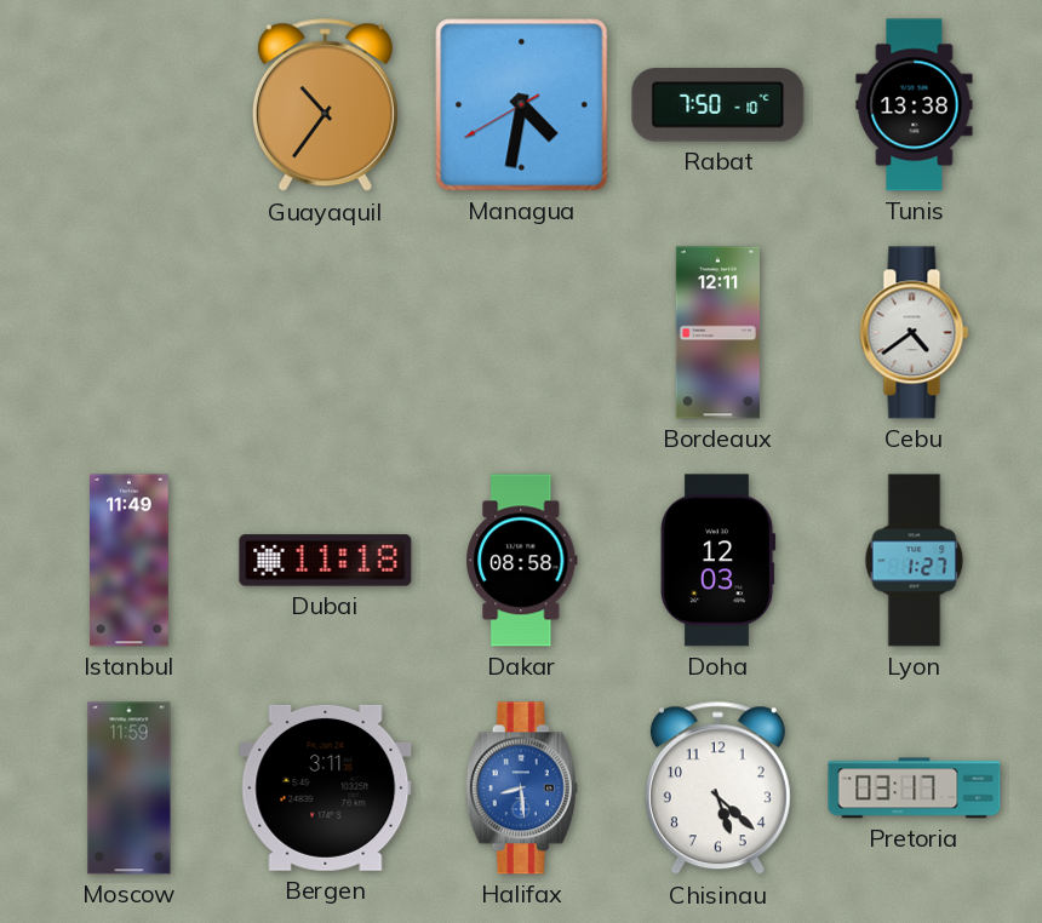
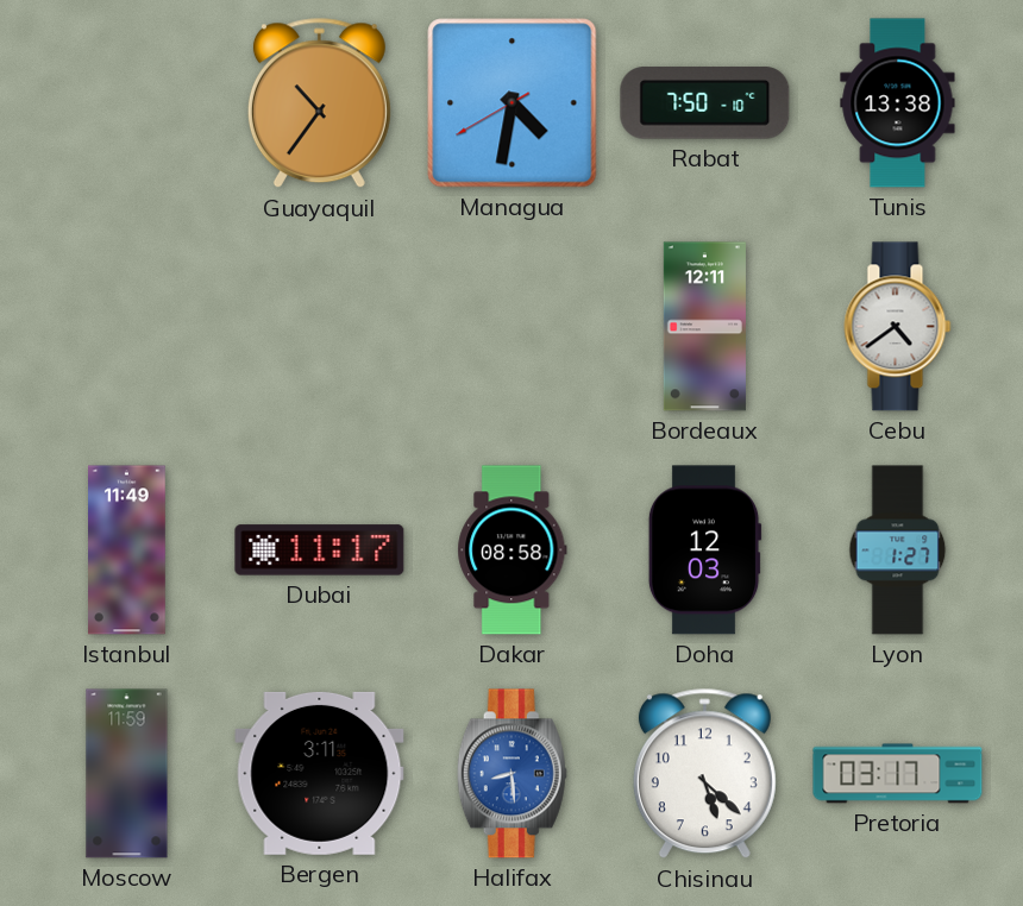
Dubai: 11:18 -> 11:17
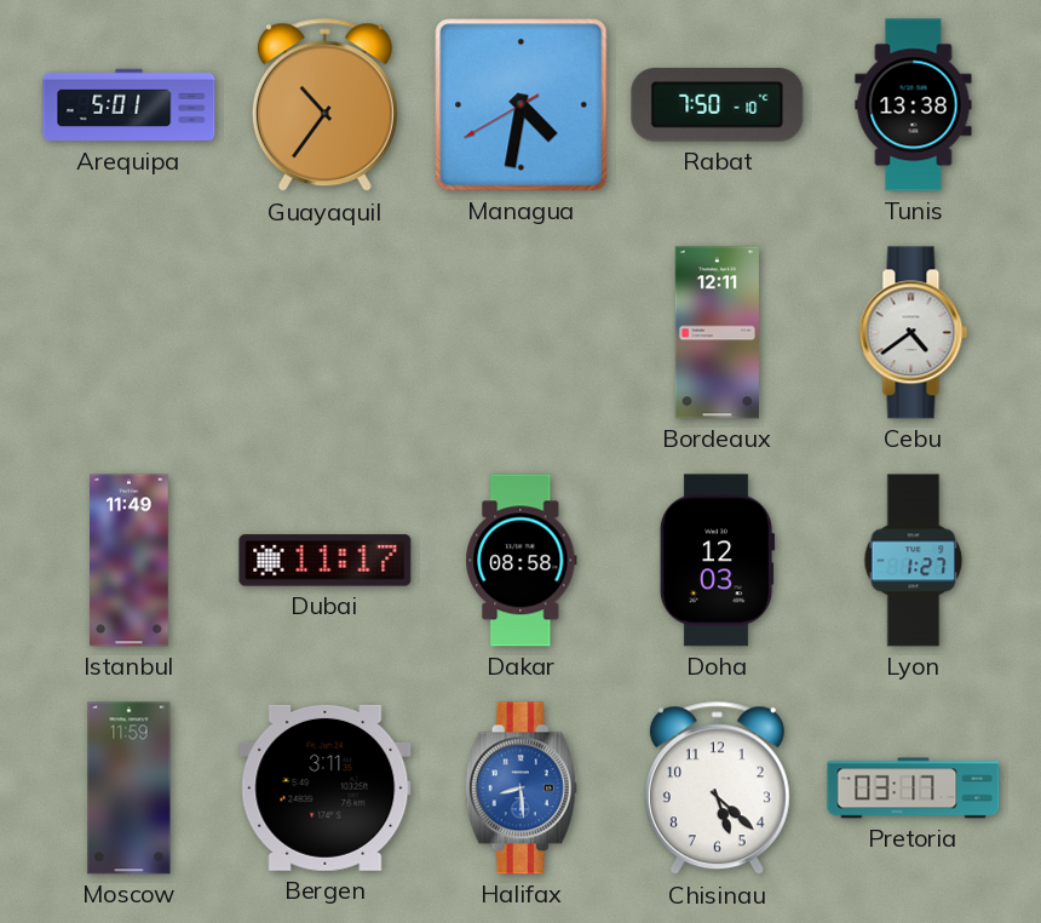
Arequipa: none -> 5:01
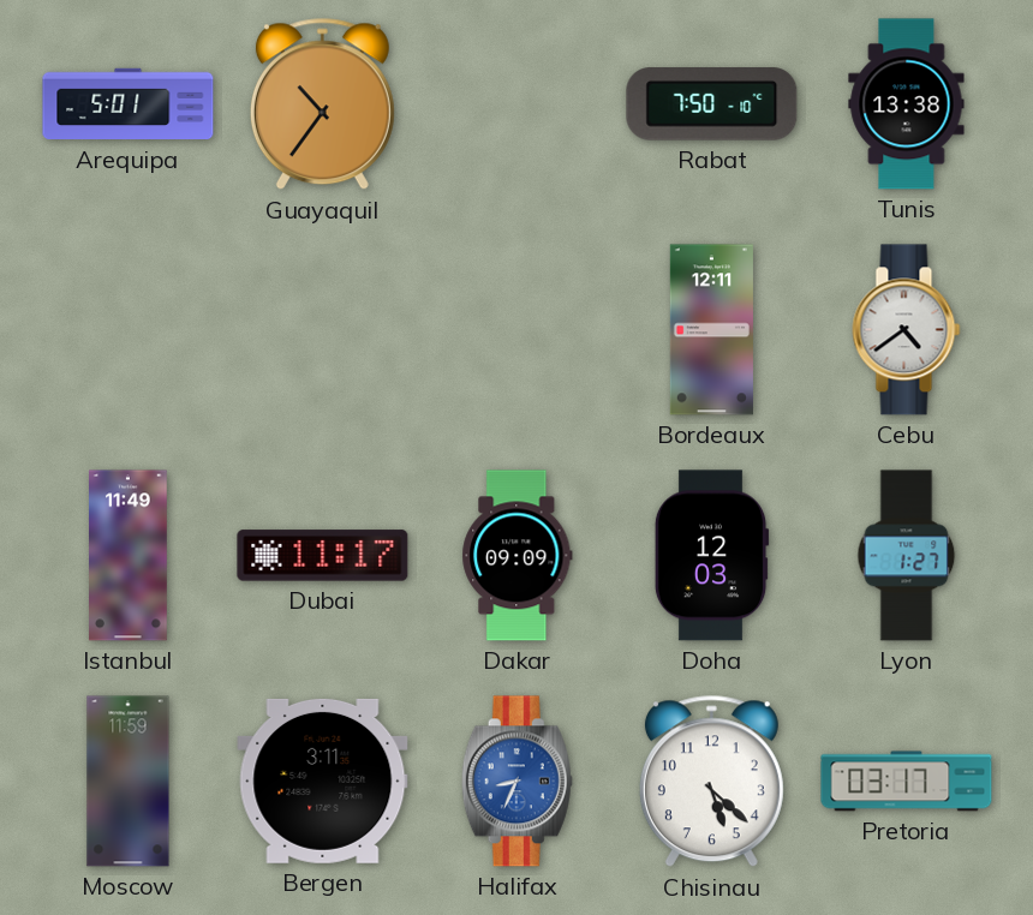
Managua: 4:31 -> none
Dakar: 08:58 -> 09:09
Halifax: 8:29 -> 8:34
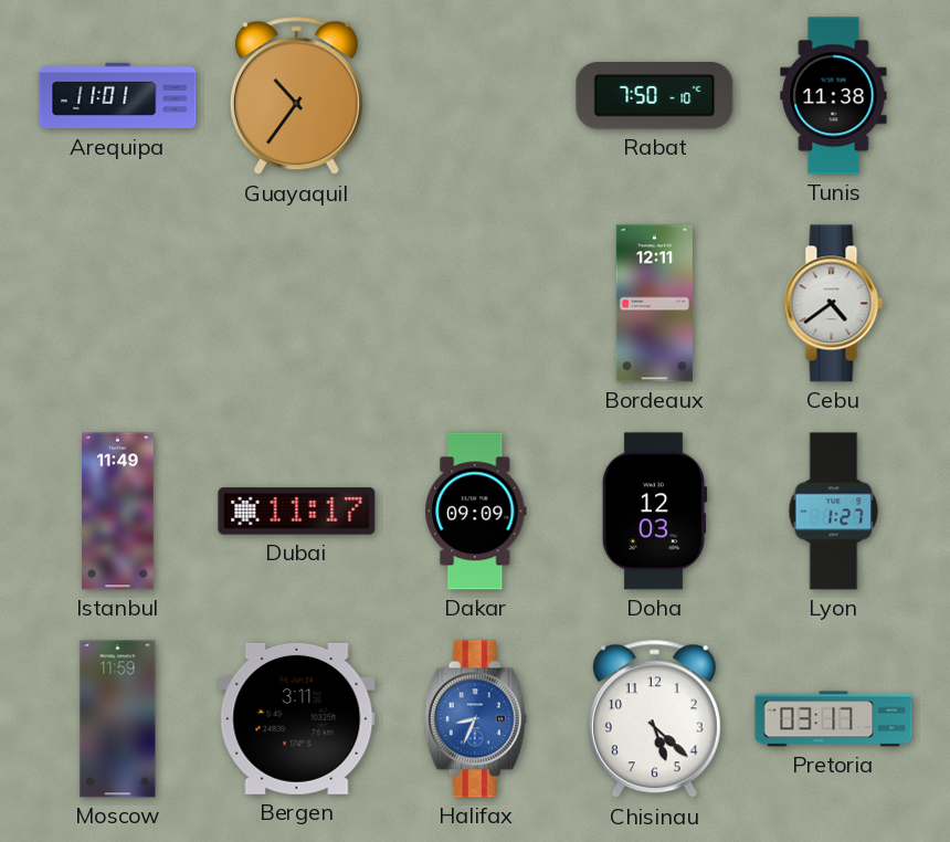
Arequipa: 5:01 -> 11:01
Tunis: 13:38 -> 11:38
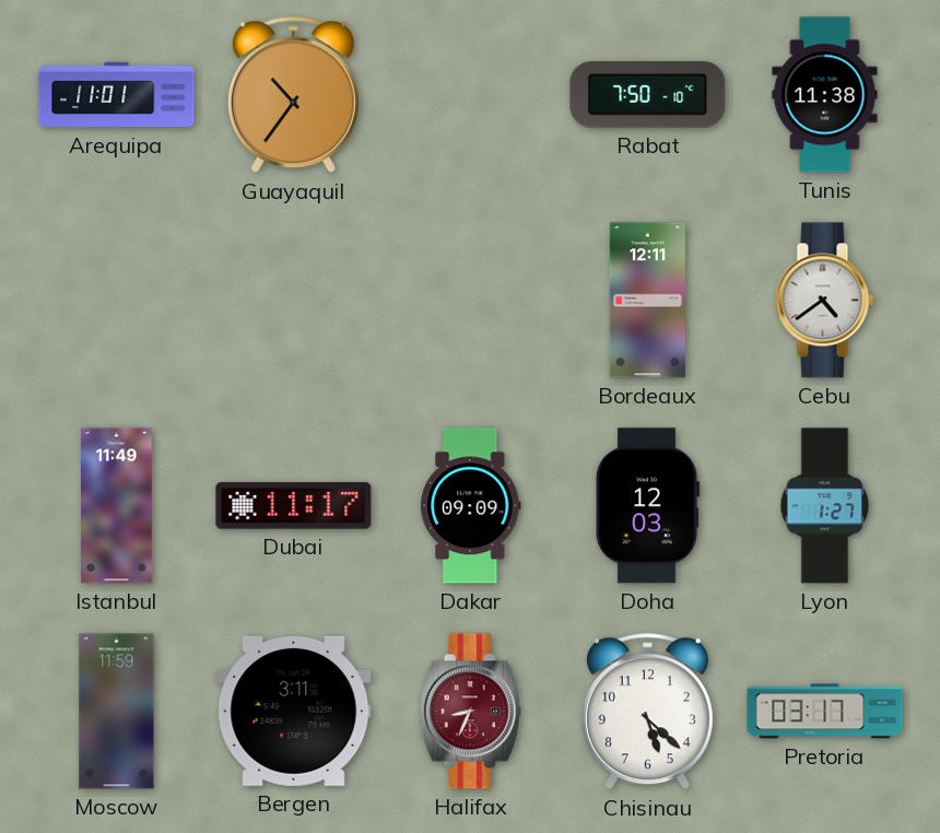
Halifax dial: blue -> burgundy
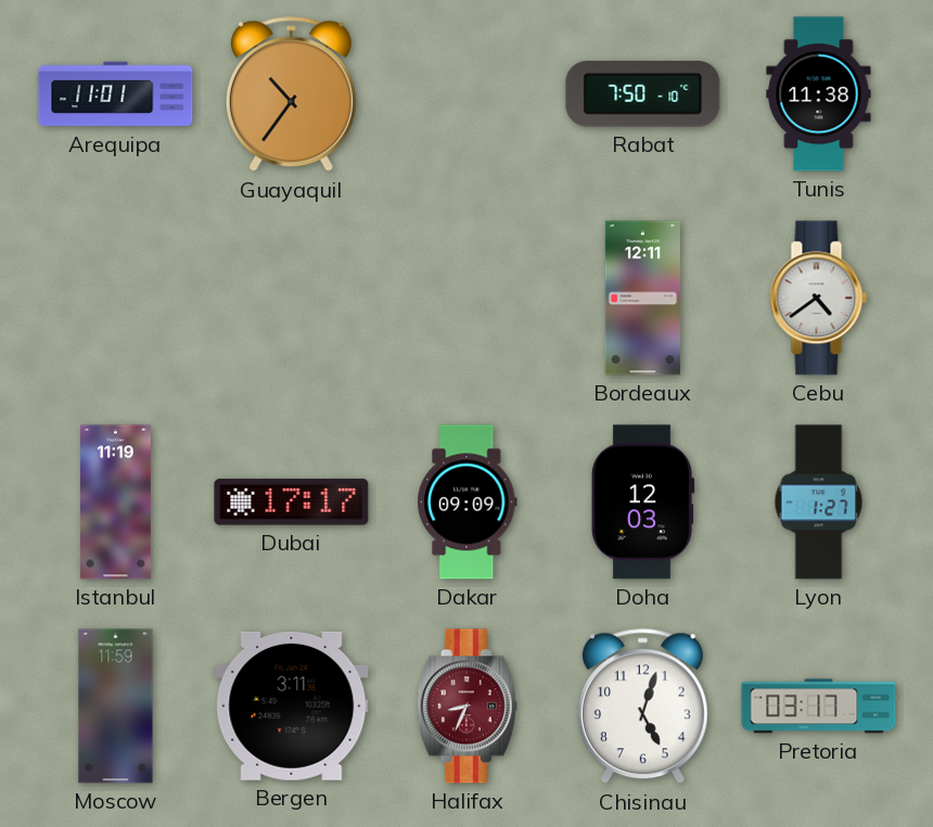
Istanbul: 11:49 -> 11:19
Dubai: 11:17 -> 17:17
Chisinau: 5:22 -> 5:03
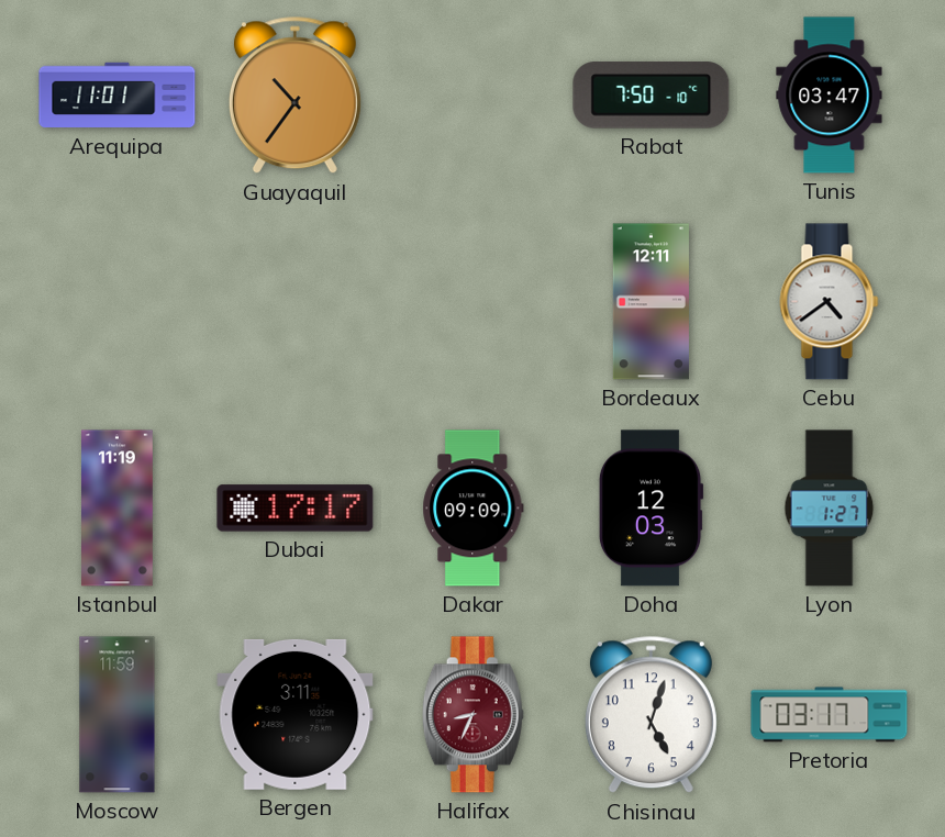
Tunis: 11:38 -> 03:47
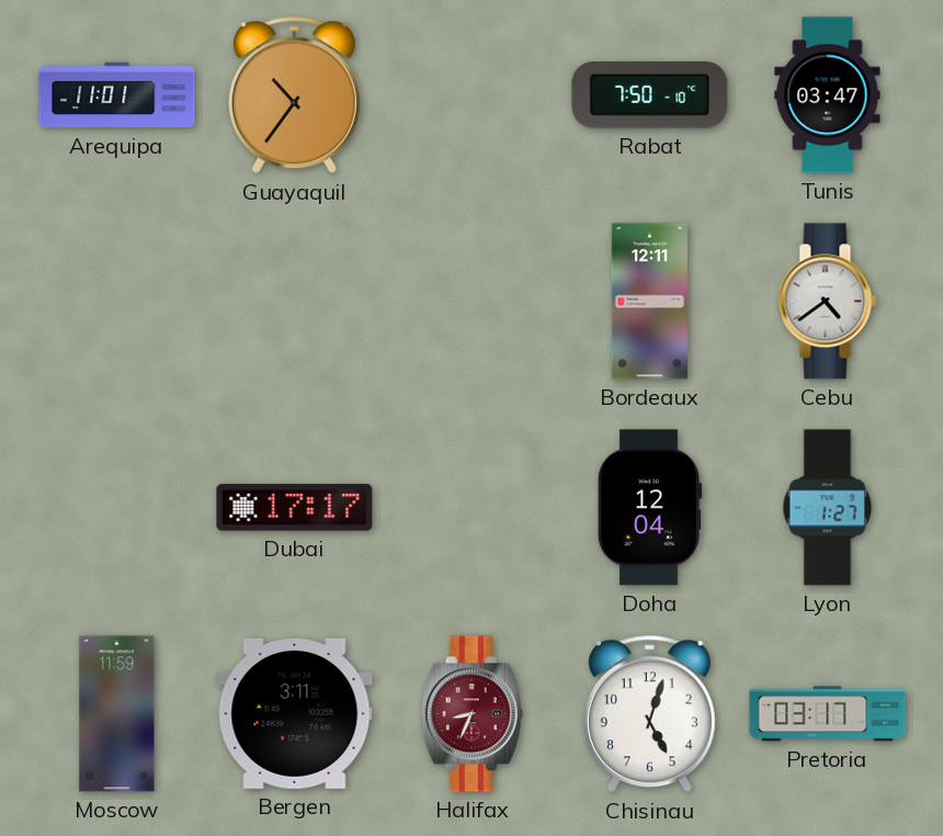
Istanbul: 11:19 -> none
Dakar: 09:09 -> none
Doha: 12:03 -> 12:04
